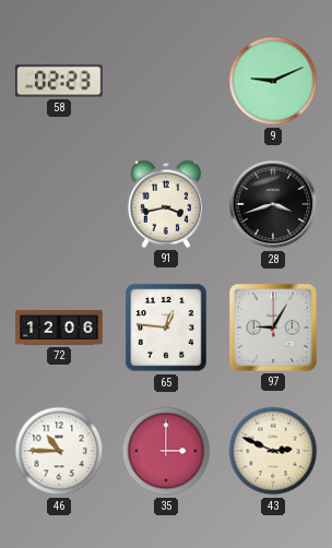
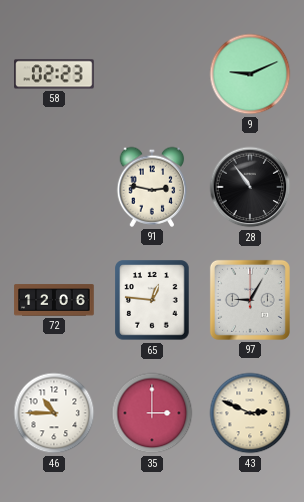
91: 3:43 -> 2:47
28: 3:42 -> 10:54
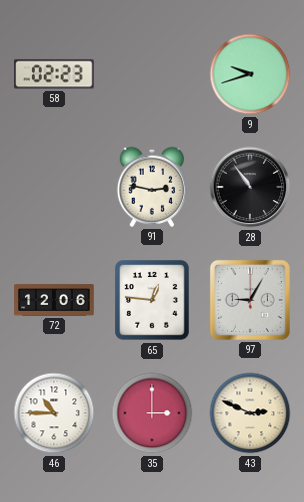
9: 9:11 -> 9:42
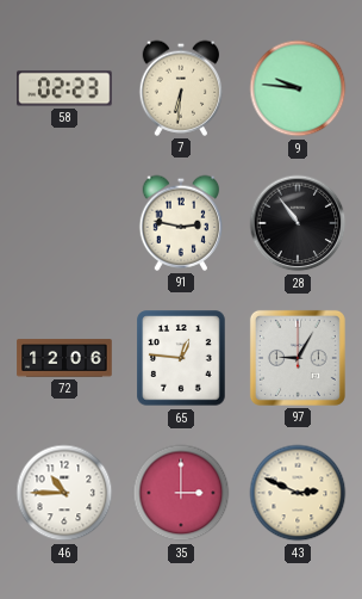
7: none -> 6:31
9: 9:42 -> 9:46
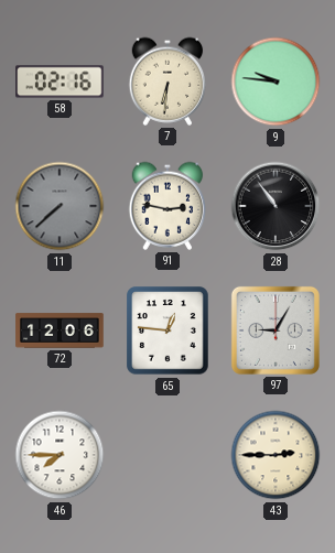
58: 02:23 -> 02:16
11: none -> 7:38
46: 10:45 -> 7:45
35: 3:00 -> none
43: 2:49 -> 2:45
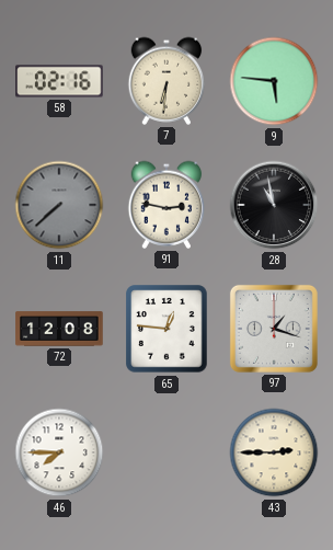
9: 9:46 -> 5:46
28: 10:54 -> 10:58
72: 12:06 -> 12:08
97: 9:05 -> 1:18
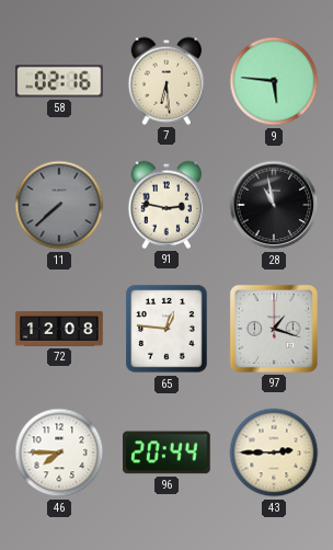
7: 6:31 -> 6:29
96: none -> 20:44
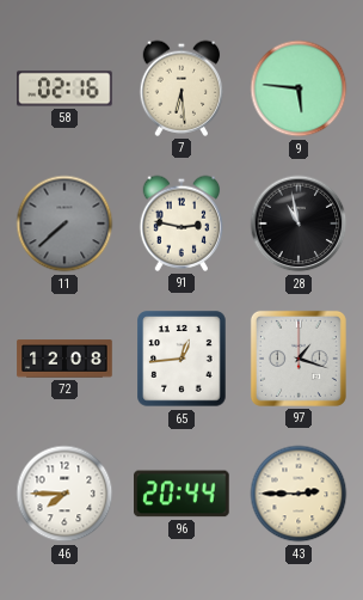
65: 12:46 -> 12:44
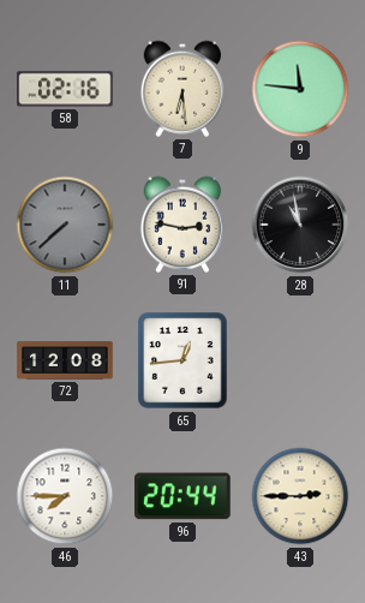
9: 5:46 -> 11:46
97: 1:18 -> none
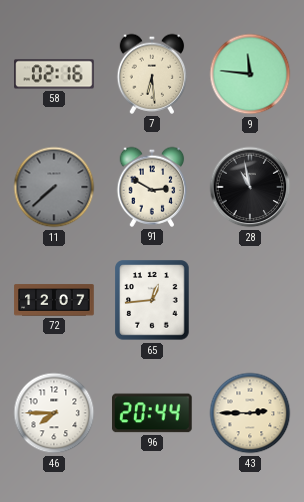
91: 2:47 -> 2:50
72: 12:08 -> 12:07
